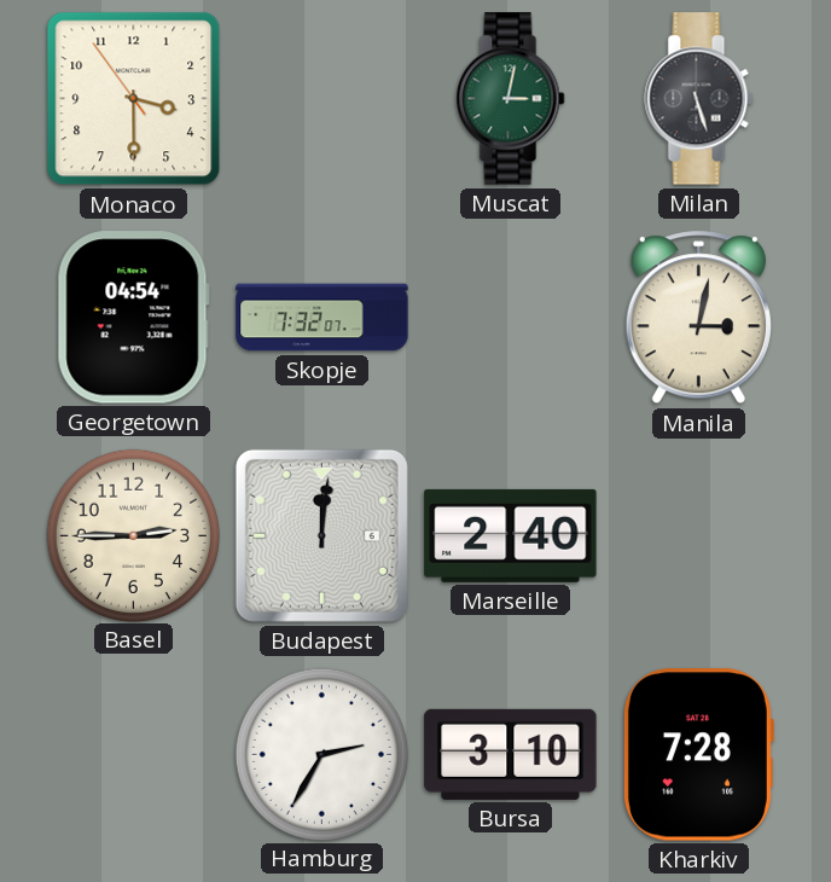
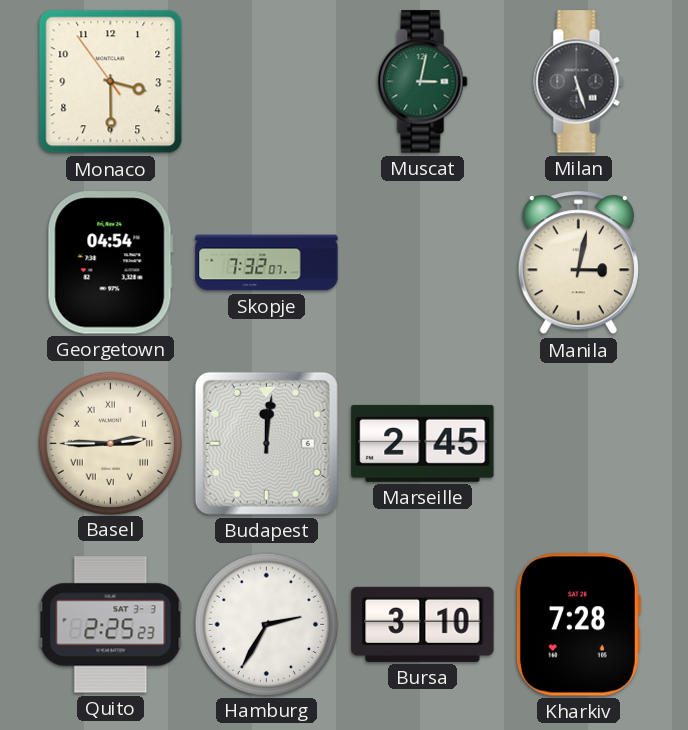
Basel numerals: Arabic -> Roman
Marseille: 2:40 -> 2:45
Quito: none -> 2:25
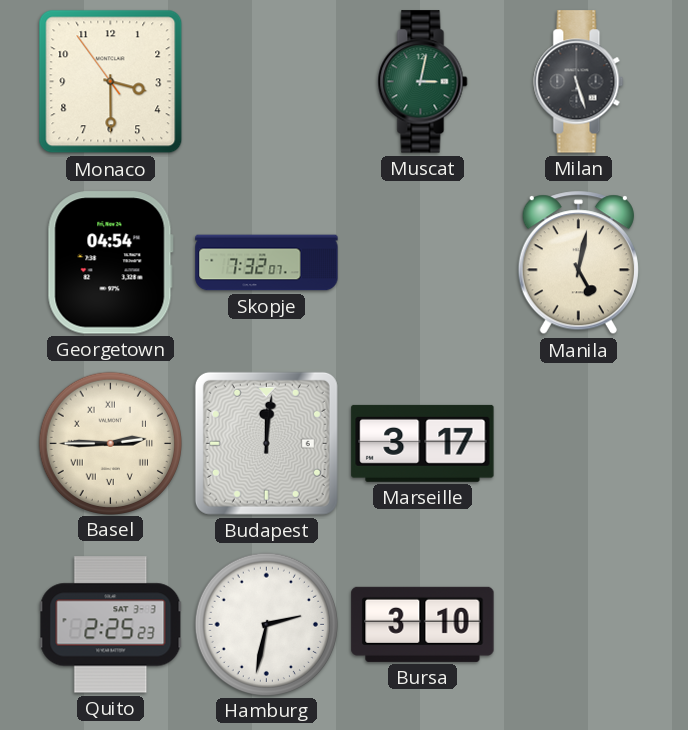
Manila: 3:02 -> 5:02
Marseille: 2:45 -> 3:17
Hamburg: 2:35 -> 2:32
Kharkiv: 7:28 -> none
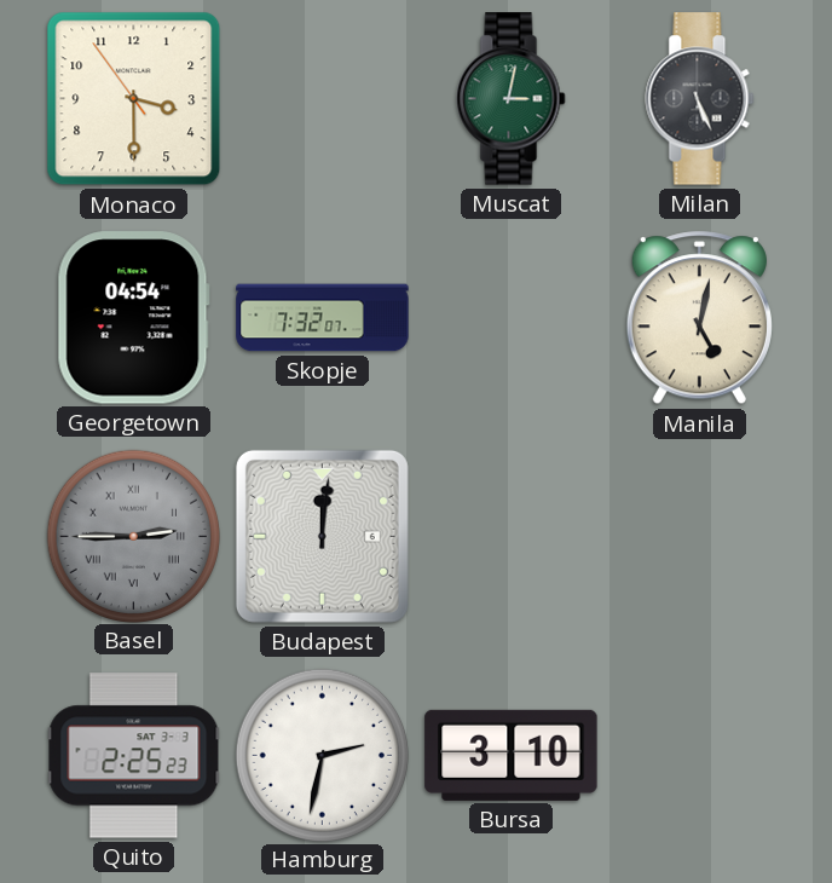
Milan: 5:27 -> 5:26
Basel dial: cream -> grey
Marseille: 3:17 -> none
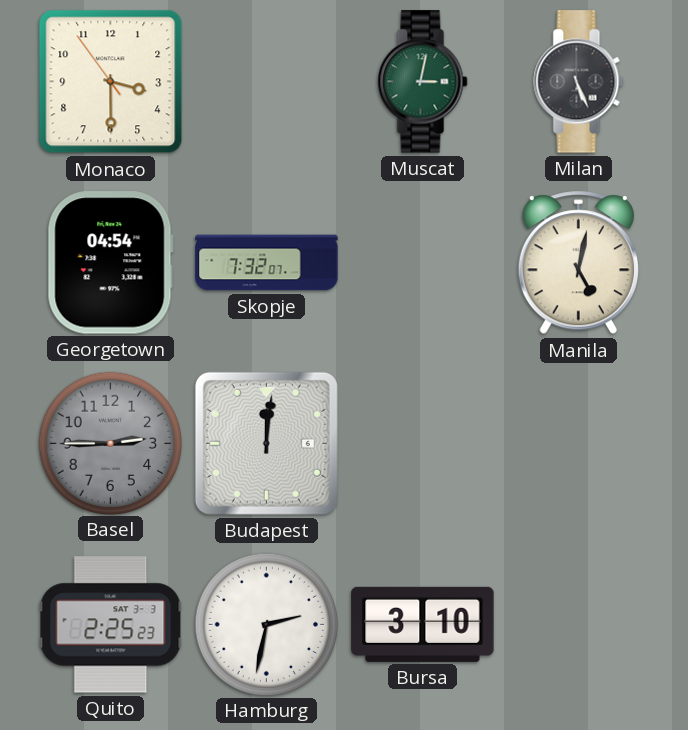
Basel numerals: Roman -> Arabic
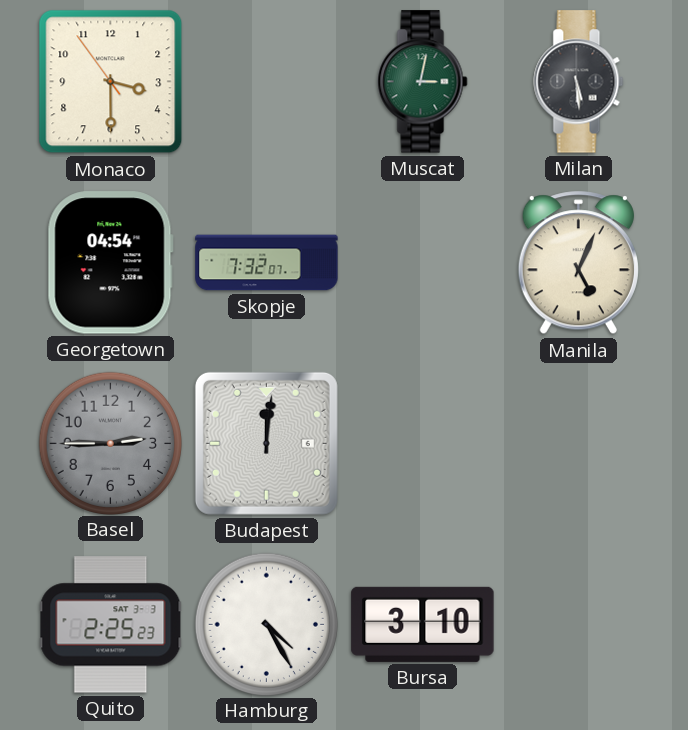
Milan: 5:26 -> 5:29
Manila: 5:02 -> 5:04
Hamburg: 2:32 -> 4:25
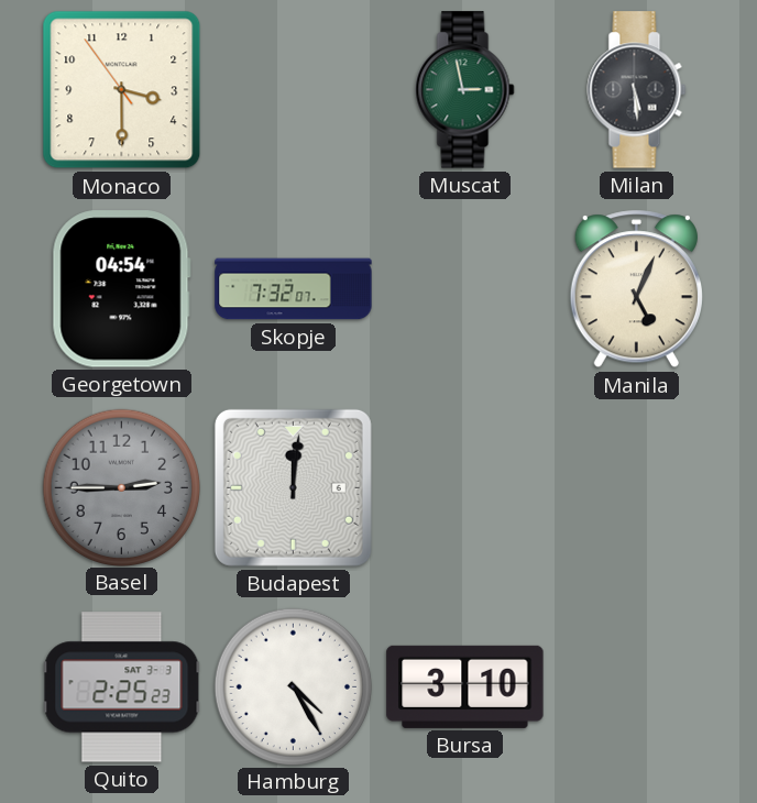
Muscat: 3:02 -> 2:58
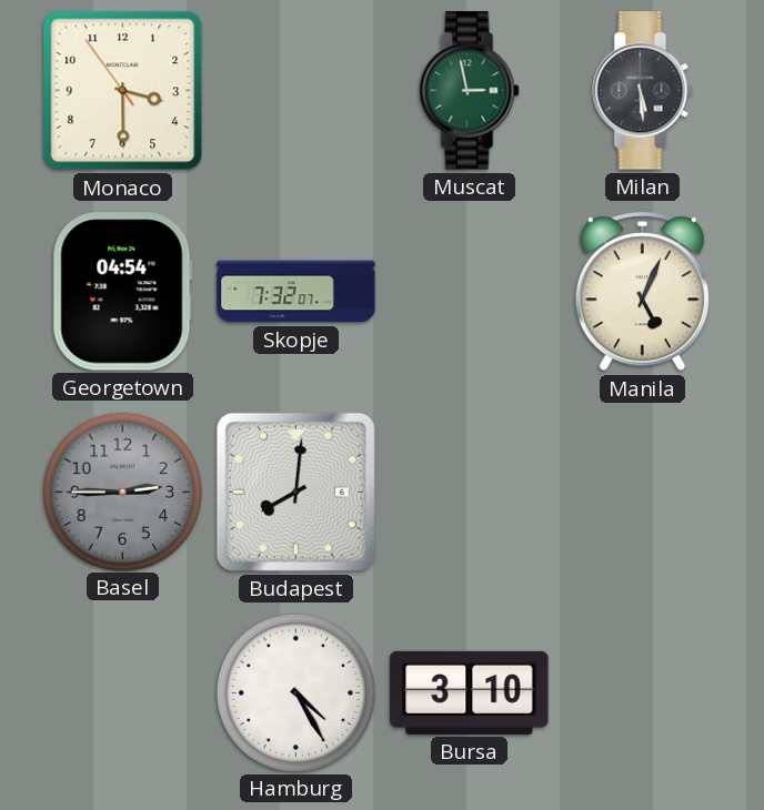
Budapest: 12:01 -> 8:01
Quito: 2:25 -> none
